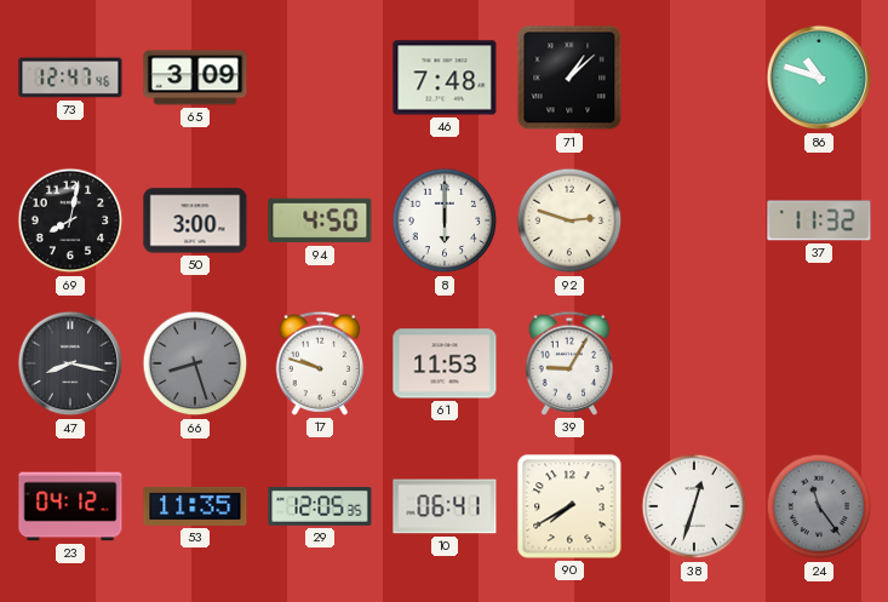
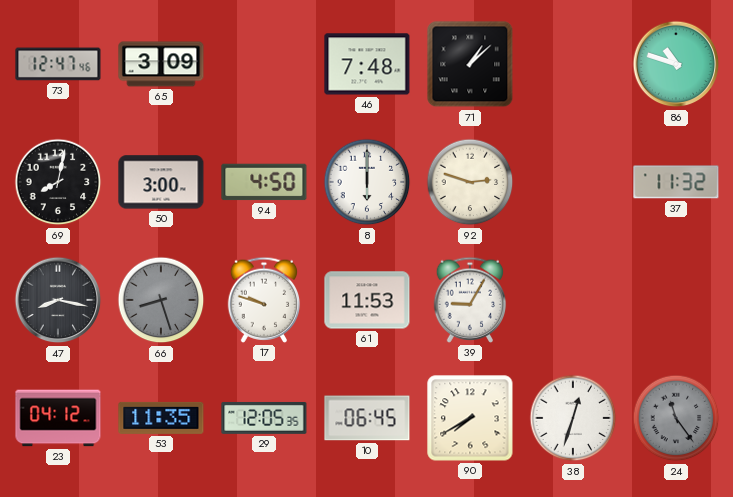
10: 06:41 -> 06:45
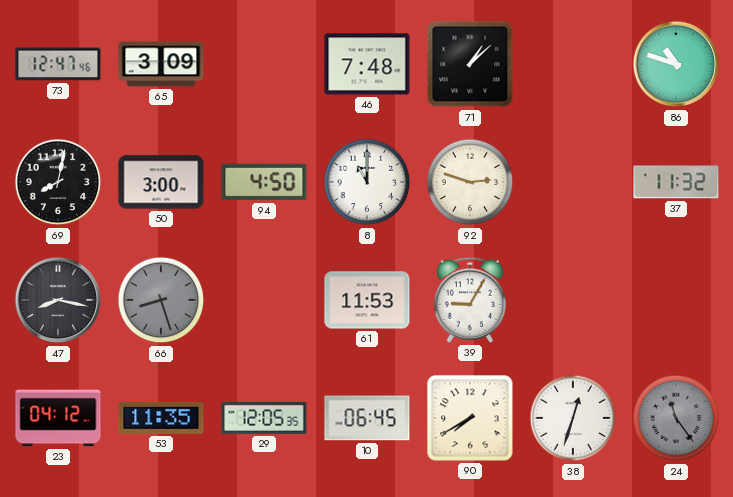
8: 6:00 -> 11:00
17: 9:48 -> none
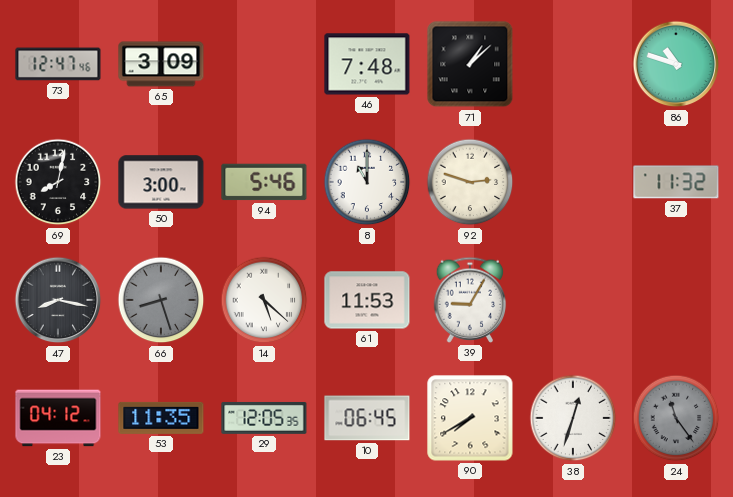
94: 4:50 -> 5:46
14: none -> 5:22
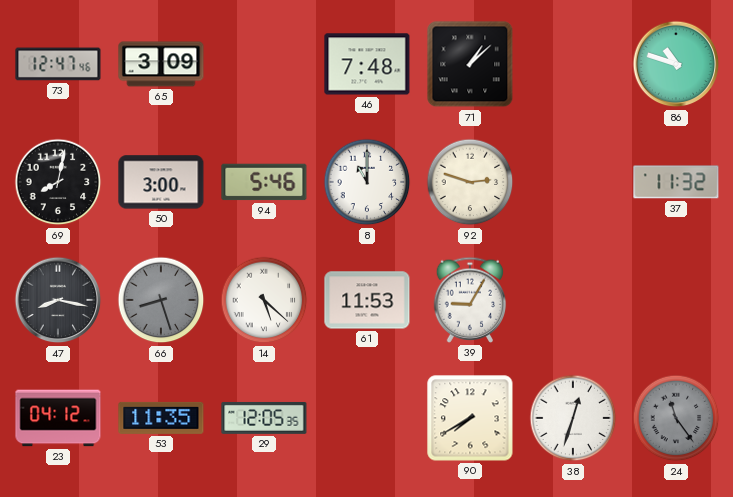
10: 06:45 -> none
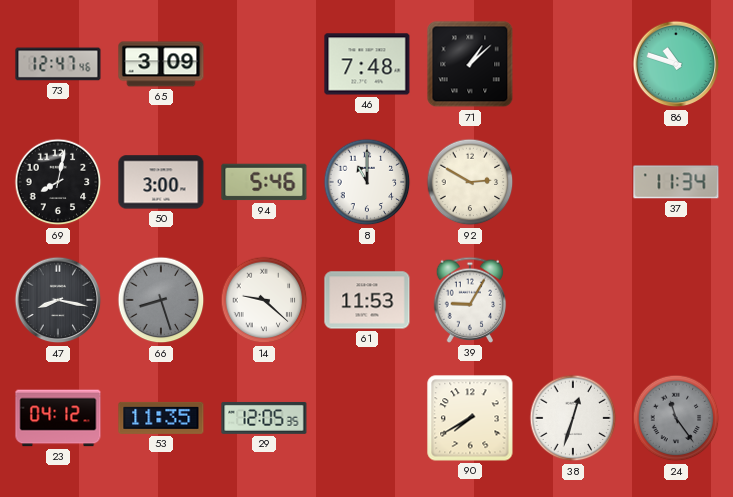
92: 2:48 -> 2:50
37: 11:32 -> 11:34
14: 5:22 -> 9:22
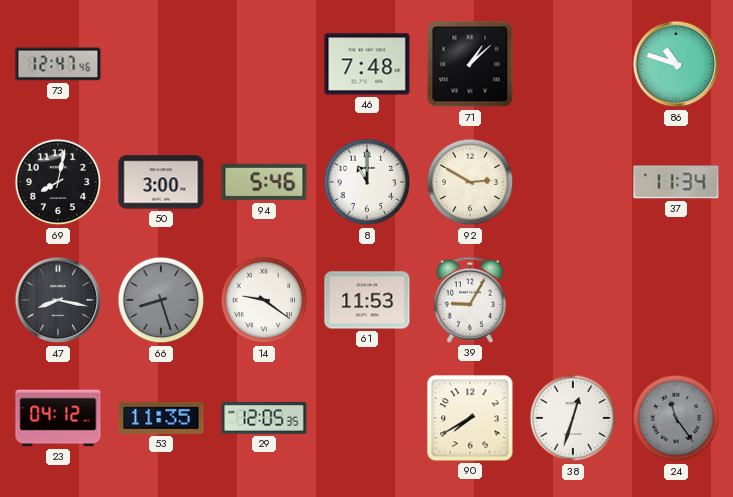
65: 3:09 -> none
14: 9:22 -> 9:21
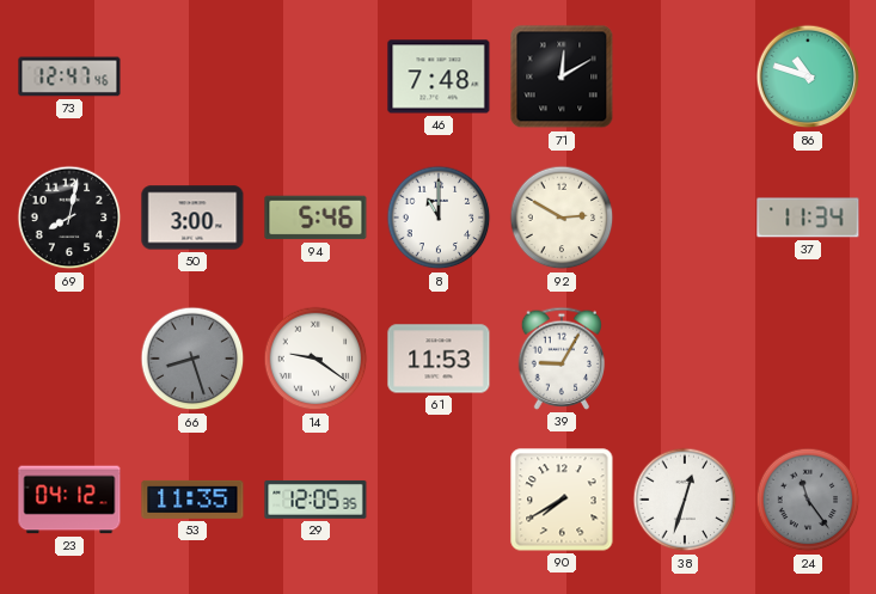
71: 1:08 -> 12:10
47: 8:17 -> none
